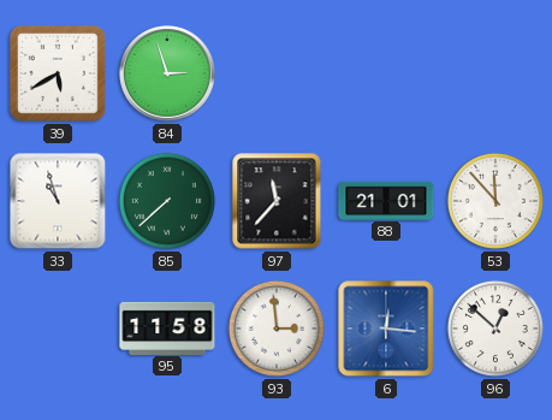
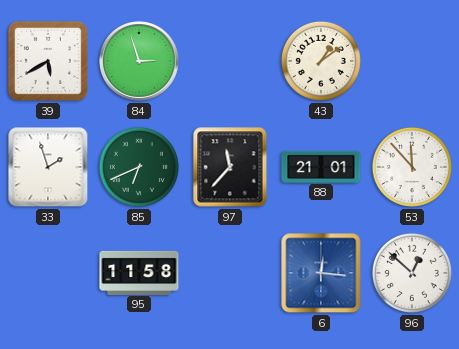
43: none -> 1:09
33: 10:57 -> 1:57
85: 7:38 -> 6:41
93: 2:59 -> none
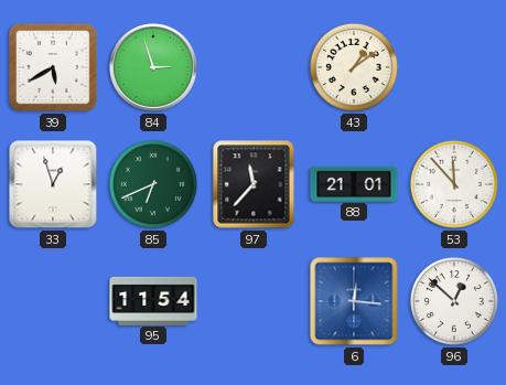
33: 1:57 -> 12:57
95: 11:58 -> 11:54
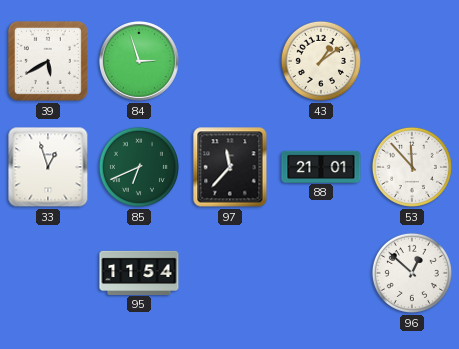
6: 12:16 -> none
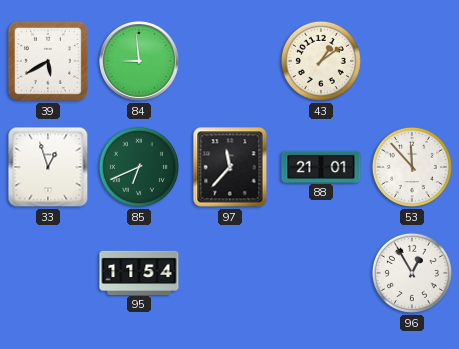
84: 2:57 -> 8:59
96: 12:52 -> 12:55
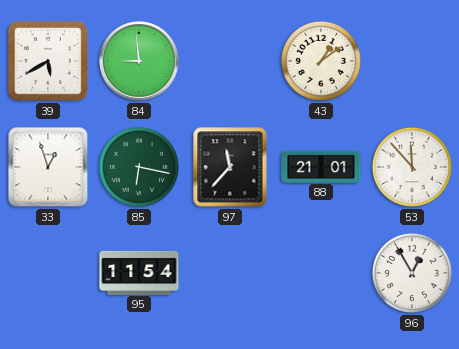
85: 6:41 -> 6:17
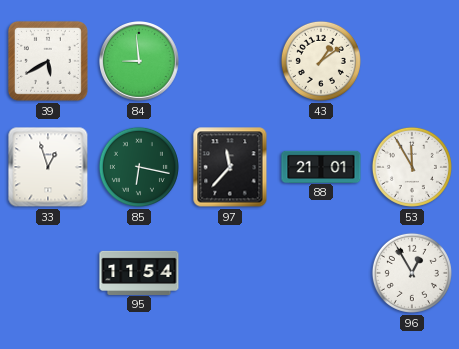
53: 11:53 -> 11:55
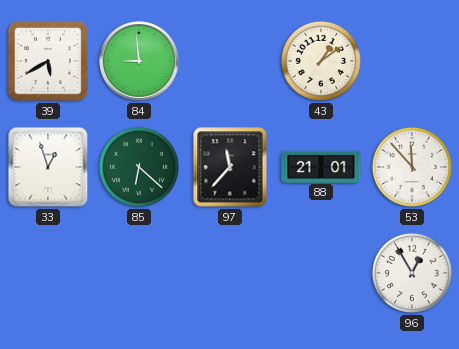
85: 6:17 -> 6:22
53: 11:55 -> 11:53
95: 11:54 -> none
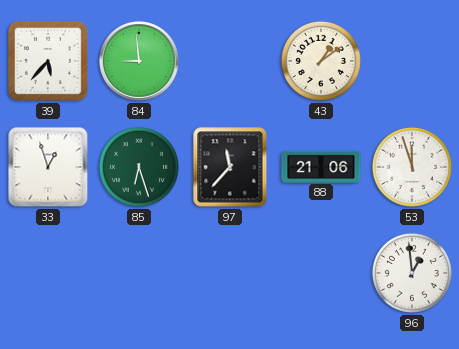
39: 5:40 -> 5:37
85: 6:22 -> 6:27
88: 21:01 -> 21:06
53: 11:53 -> 11:57
96: 12:55 -> 12:59
